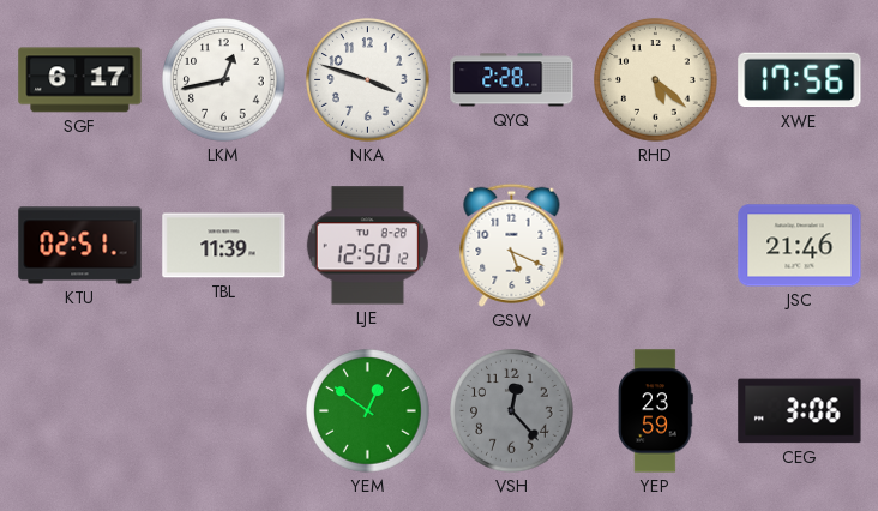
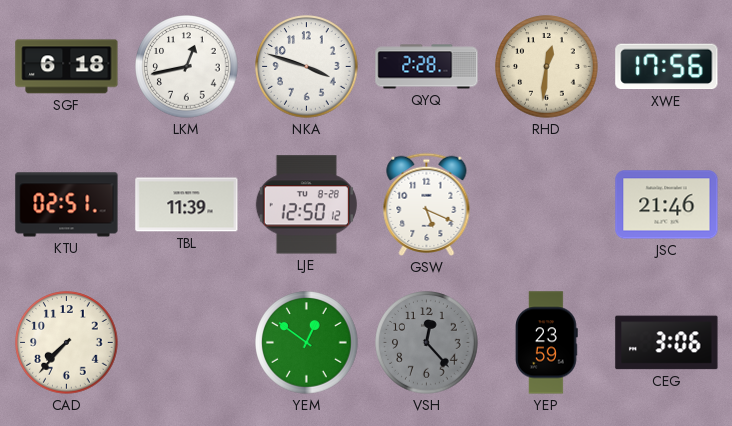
SGF: 6:17 -> 6:18
RHD: 5:22 -> 12:31
CAD: none -> 7:37
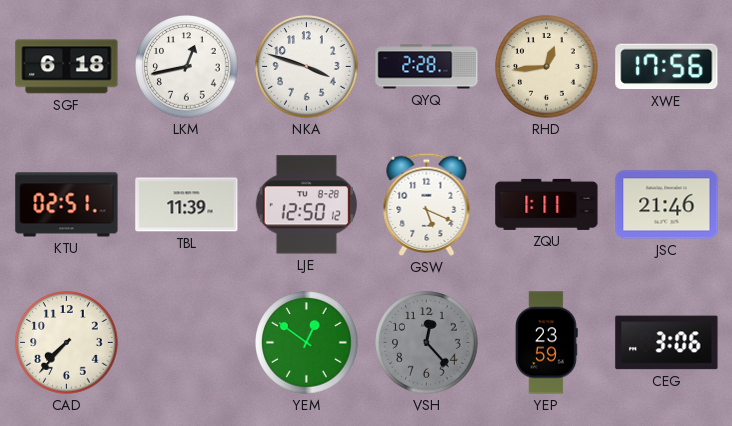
RHD: 12:31 -> 12:44
ZQU: none -> 1:11
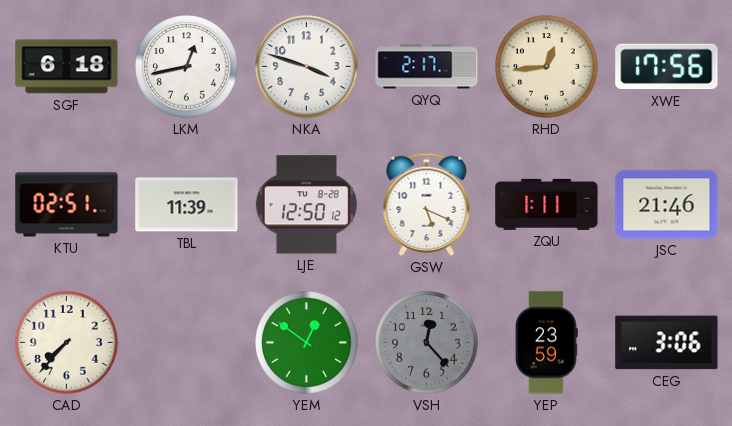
QYQ: 2:28 -> 2:17
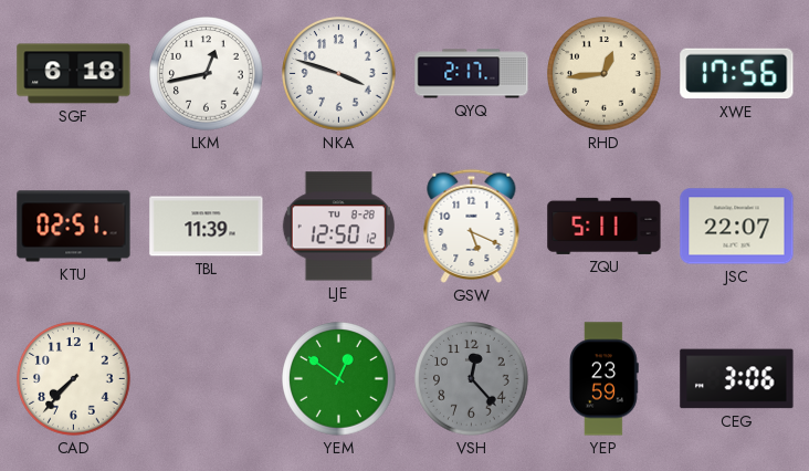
ZQU: 1:11 -> 5:11
JSC: 21:46 -> 22:07
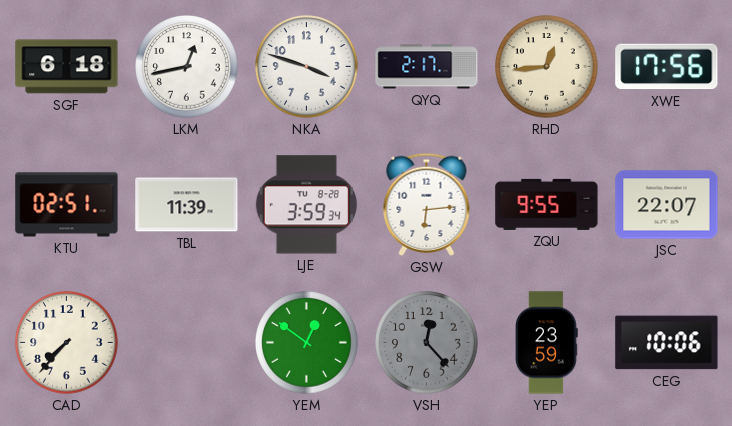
LJE: 12:50 -> 3:59
GSW: 5:19 -> 6:14
ZQU: 5:11 -> 9:55
CEG: 3:06 -> 10:06
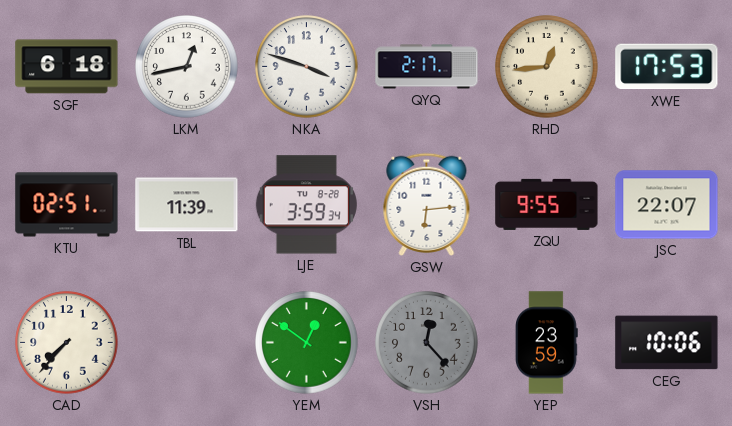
XWE: 17:56 -> 17:53
